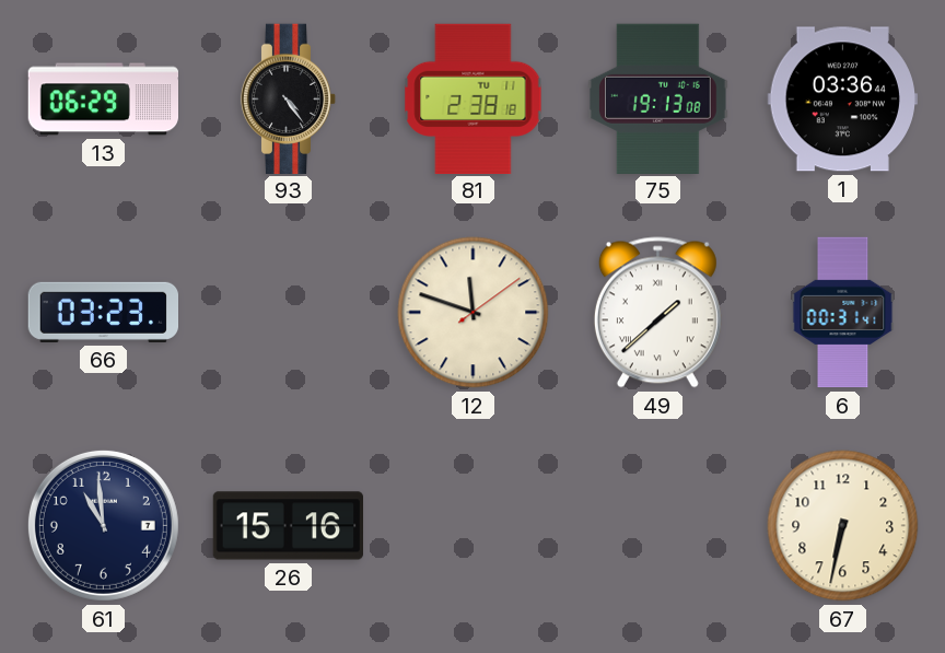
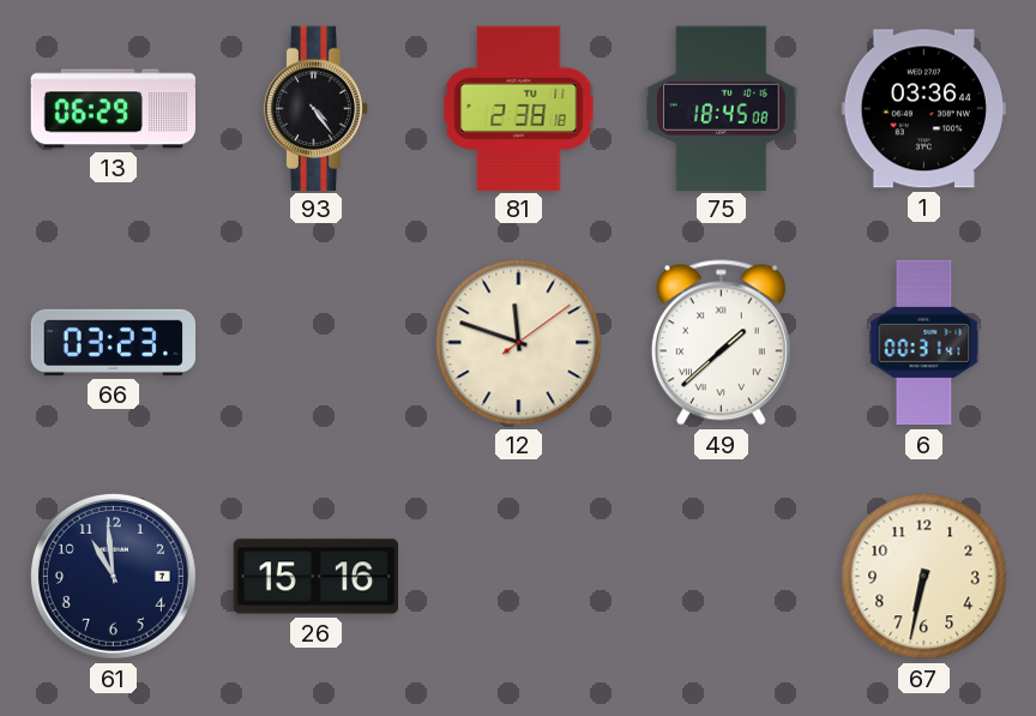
75: 19:13 -> 18:45
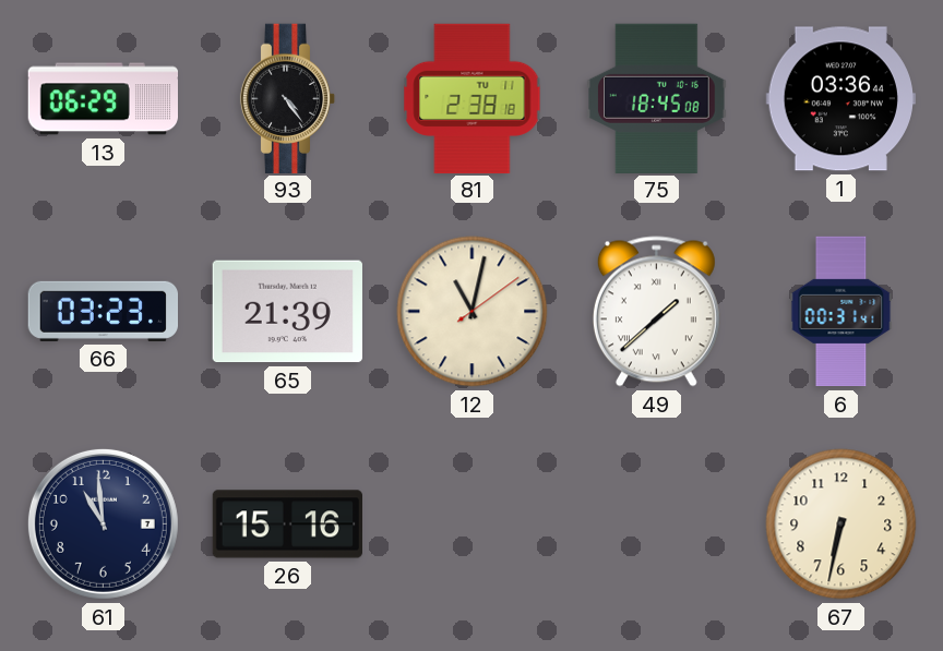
65: none -> 21:39
12: 11:48 -> 11:02
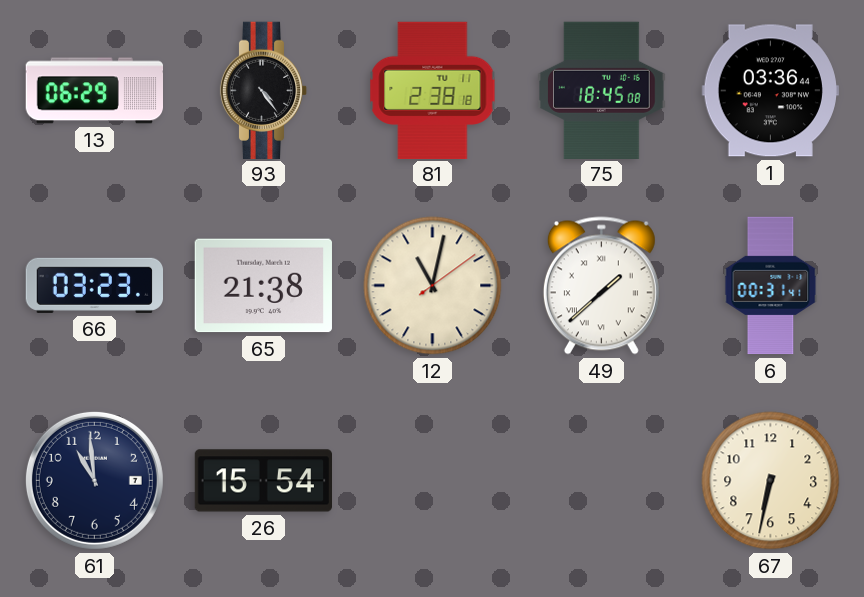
65: 21:39 -> 21:38
26: 15:16 -> 15:54
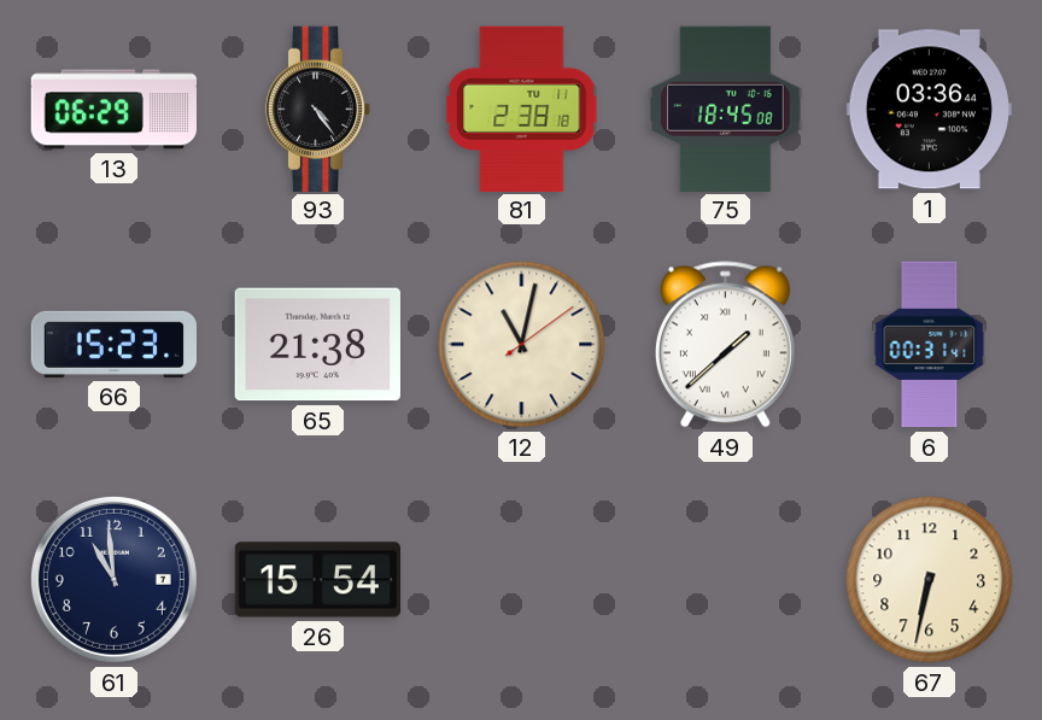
66: 03:23 -> 15:23
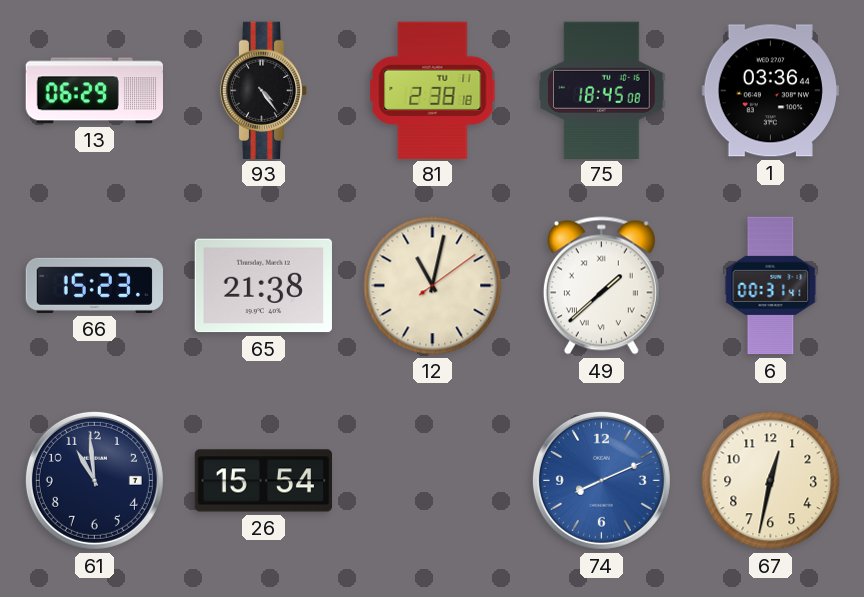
74: none -> 8:11
67: 6:32 -> 12:32
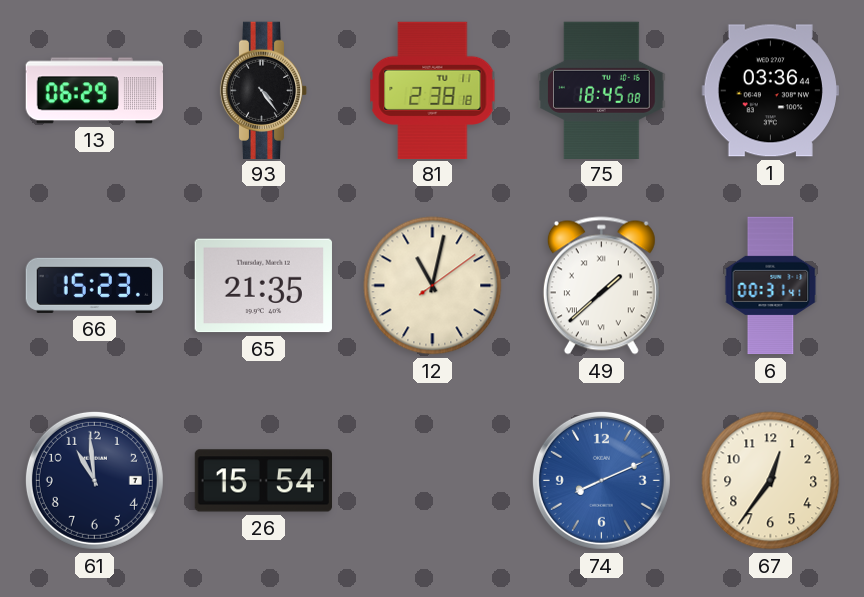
65: 21:38 -> 21:35
67: 12:32 -> 12:36
